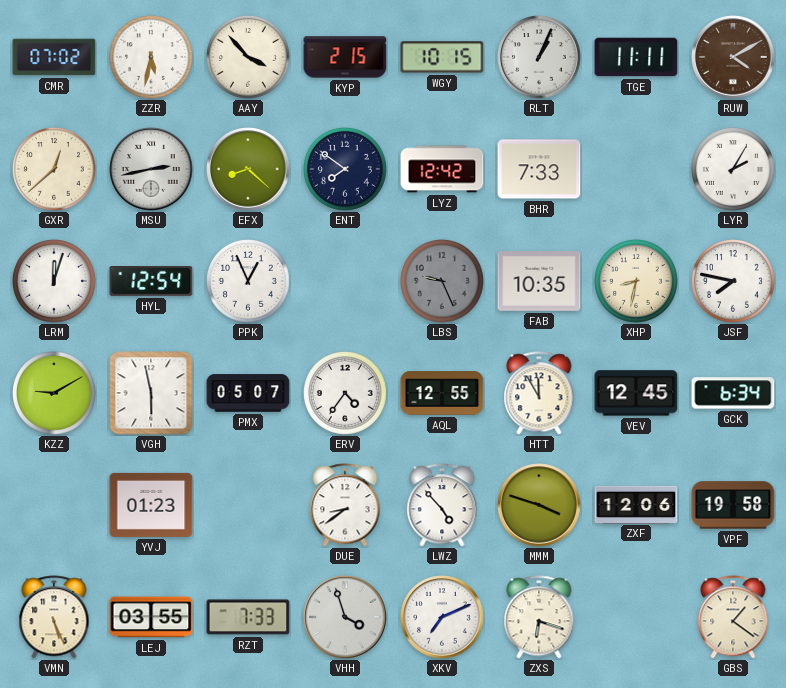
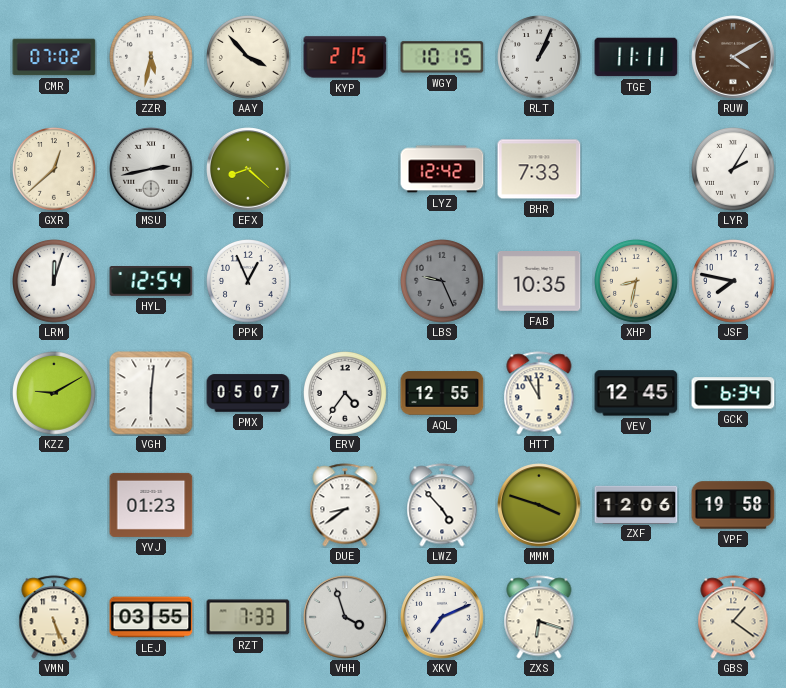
ENT: 7:51 -> none
VGH: 5:58 -> 6:01
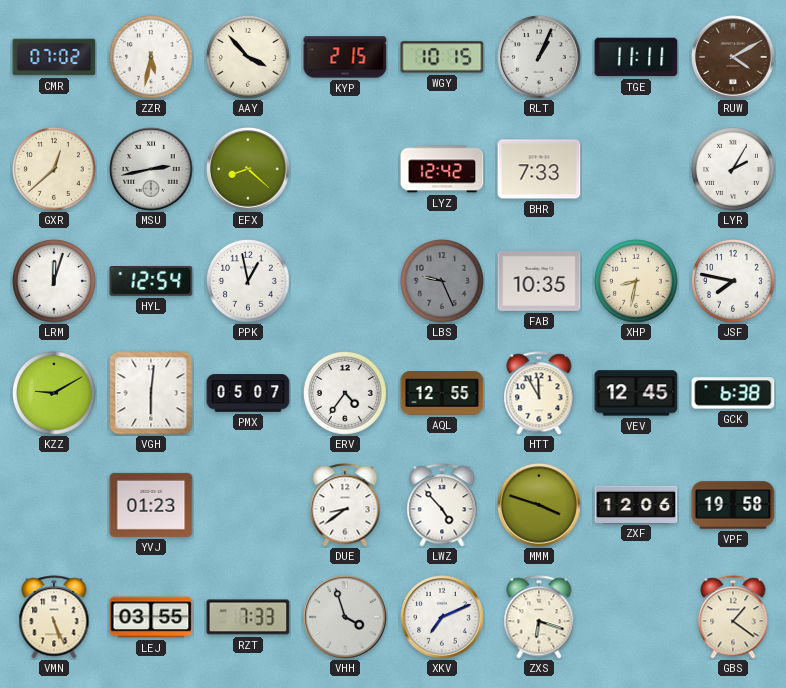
PPK: 12:56 -> 12:58
GCK: 6:34 -> 6:38
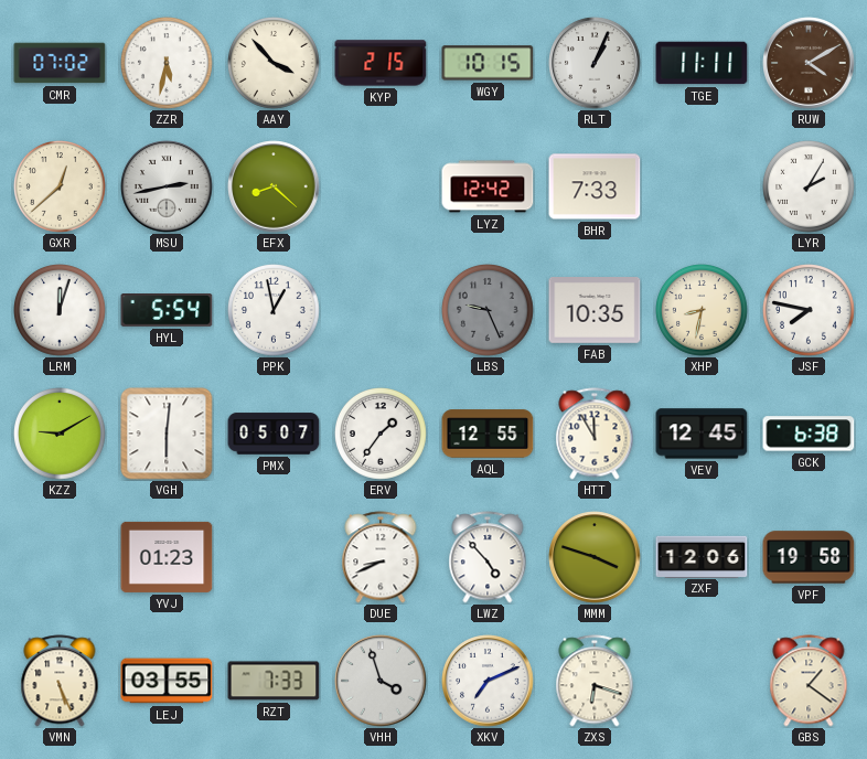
HYL: 12:54 -> 5:54
ERV: 4:36 -> 1:36
DUE: 8:39 -> 8:41
